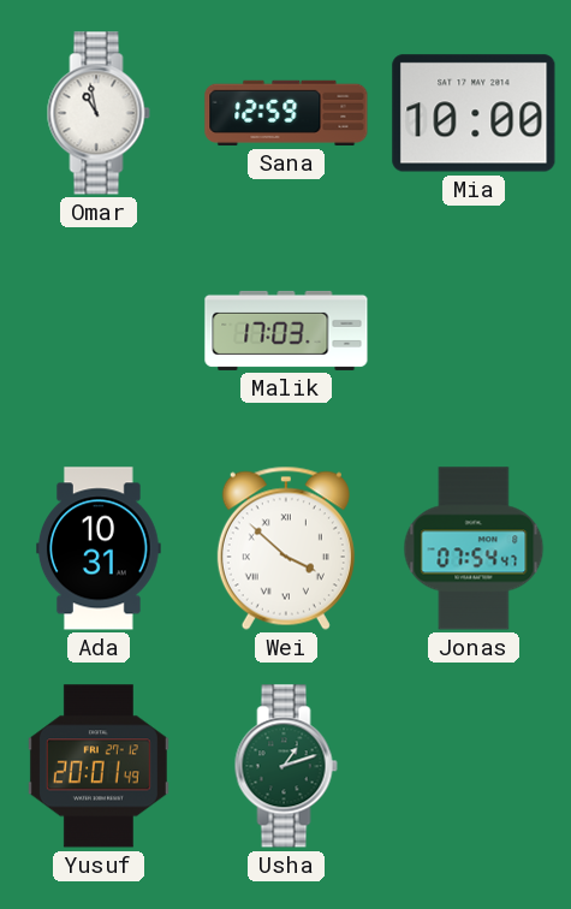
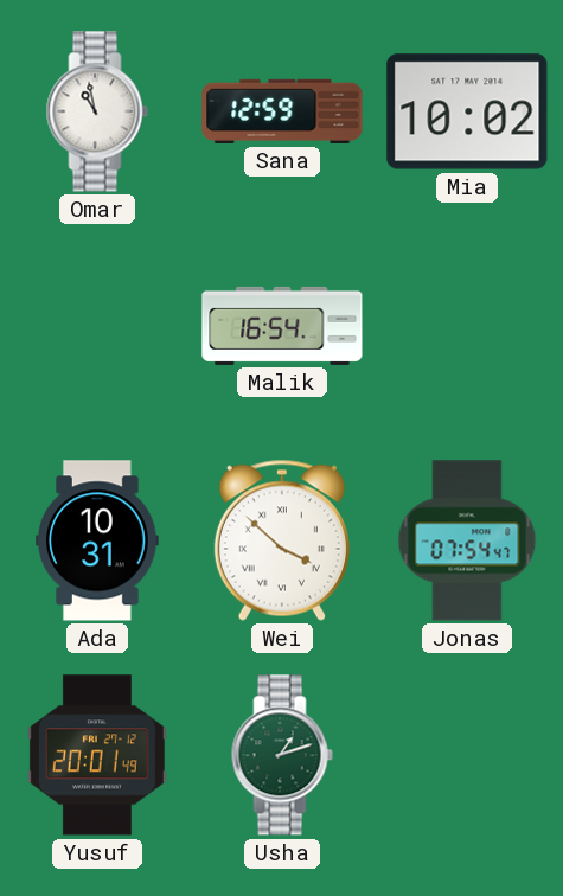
Mia: 10:00 -> 10:02
Malik: 17:03 -> 16:54
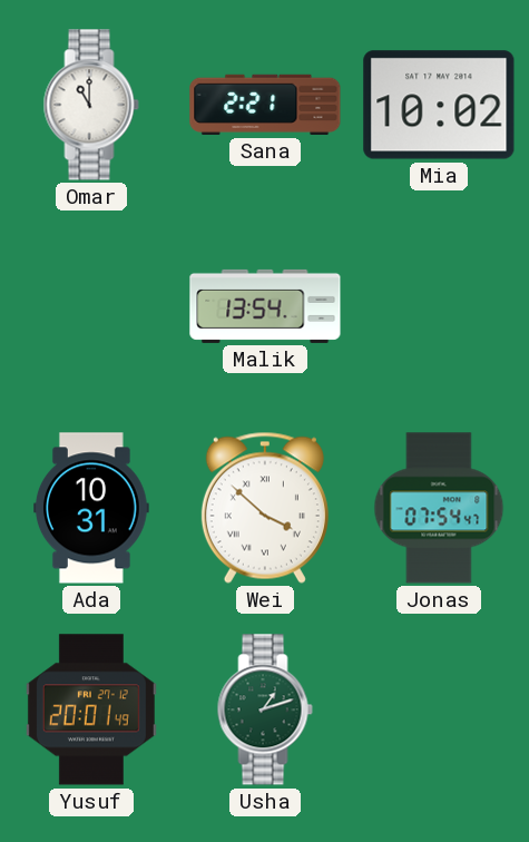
Omar: 10:58 -> 11:00
Sana: 12:59 -> 2:21
Malik: 16:54 -> 13:54
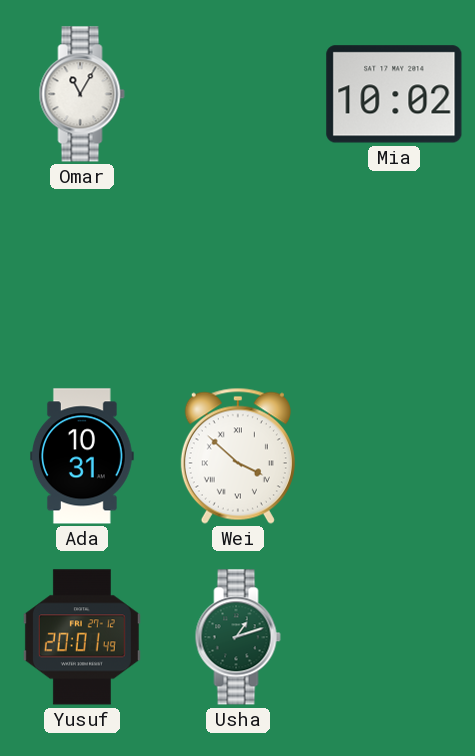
Omar: 11:00 -> 11:05
Sana: 2:21 -> none
Malik: 13:54 -> none
Jonas: 07:54 -> none
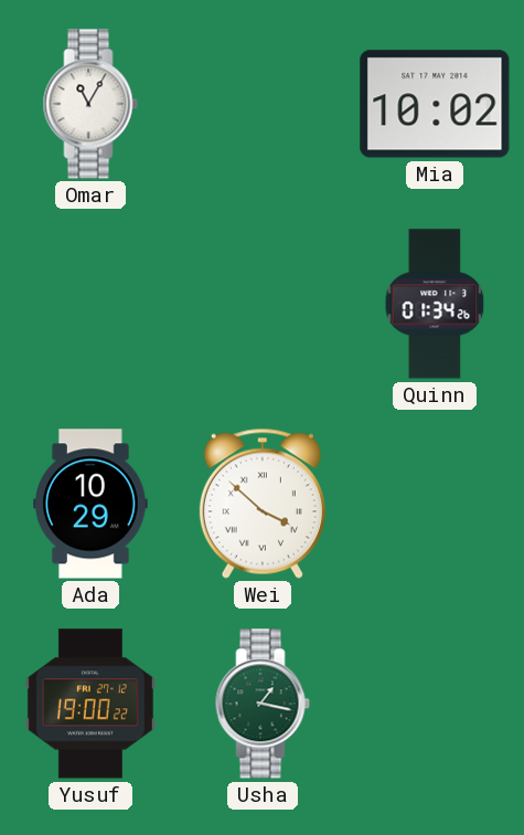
Quinn: none -> 01:34
Ada: 10:31 -> 10:29
Yusuf: 20:01 -> 19:00
Usha: 1:12 -> 1:17
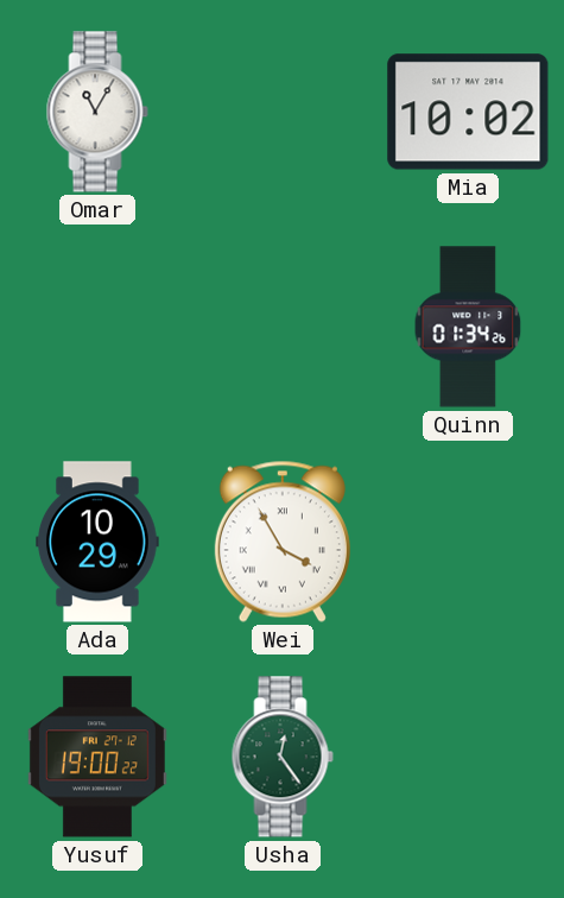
Wei: 3:52 -> 3:55
Usha: 1:17 -> 12:24
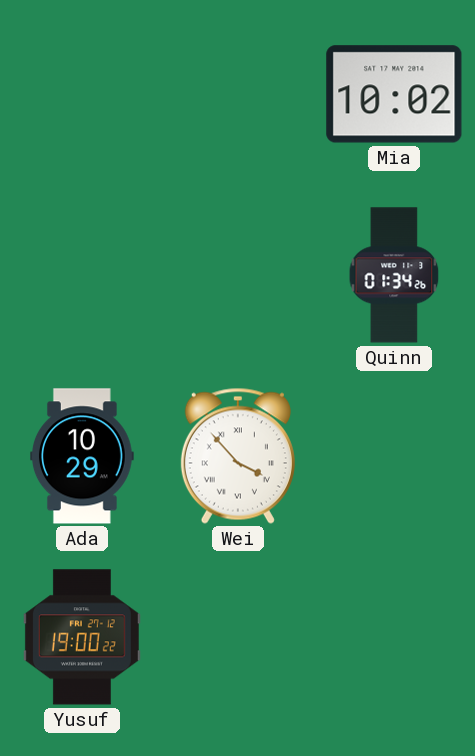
Omar: 11:05 -> none
Wei: 3:55 -> 3:53
Usha: 12:24 -> none
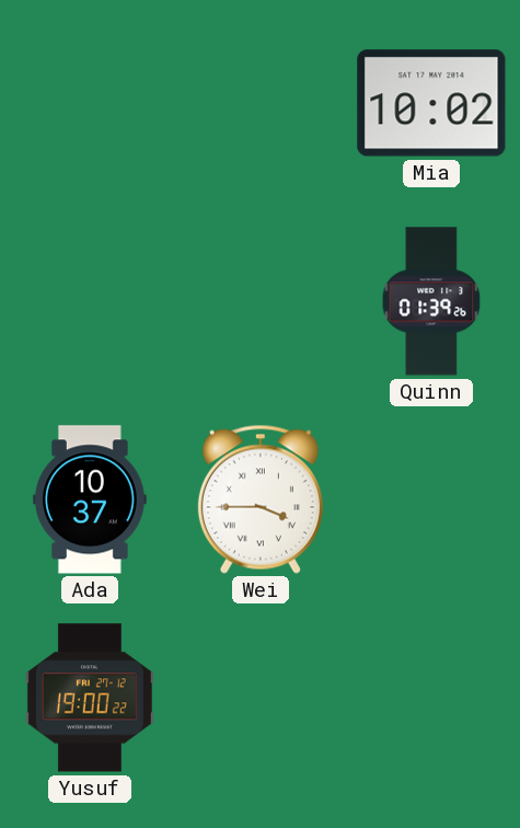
Quinn: 01:34 -> 01:39
Ada: 10:29 -> 10:37
Wei: 3:53 -> 3:45
